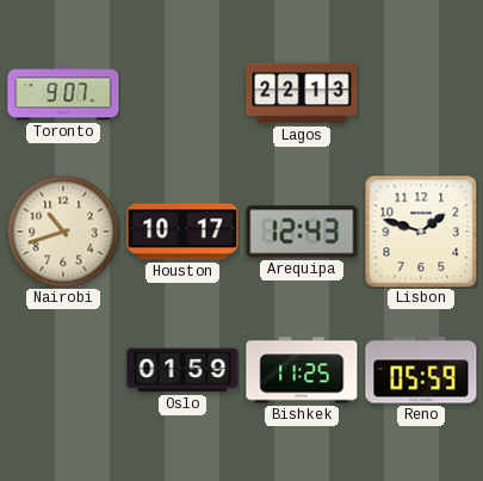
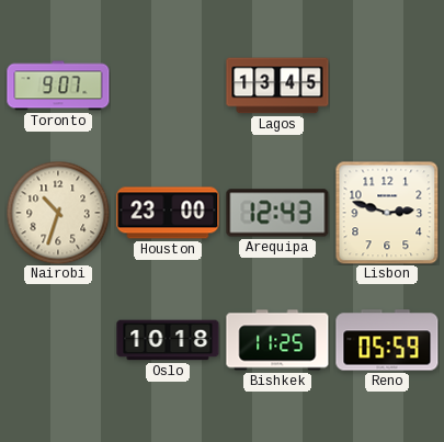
Lagos: 22:13 -> 13:45
Nairobi: 10:42 -> 10:33
Houston: 10:17 -> 23:00
Lisbon: 1:48 -> 2:48
Oslo: 01:59 -> 10:18
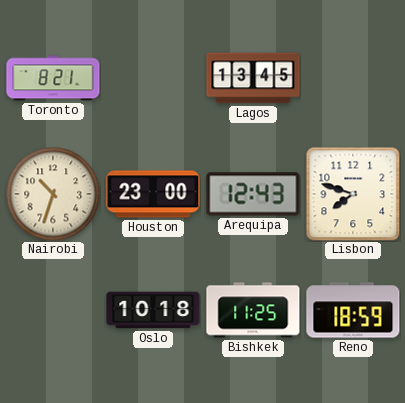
Toronto: 9:07 -> 8:21
Lisbon: 2:48 -> 7:48
Reno: 05:59 -> 18:59
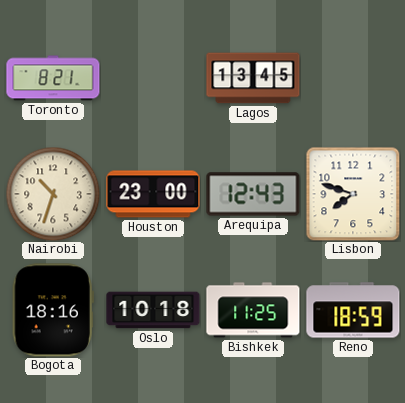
Bogota: none -> 18:16
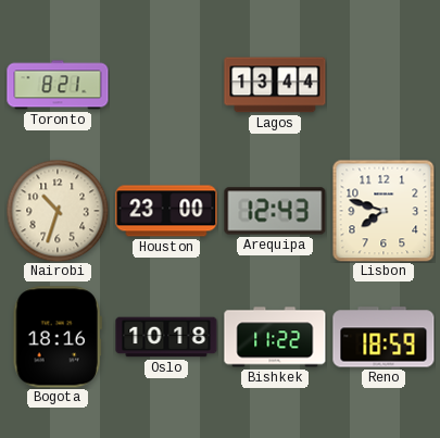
Lagos: 13:45 -> 13:44
Bishkek: 11:25 -> 11:22
